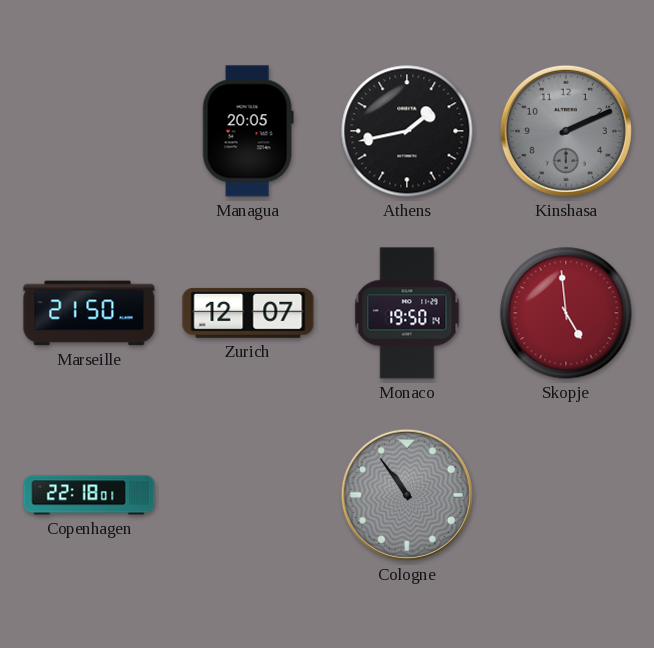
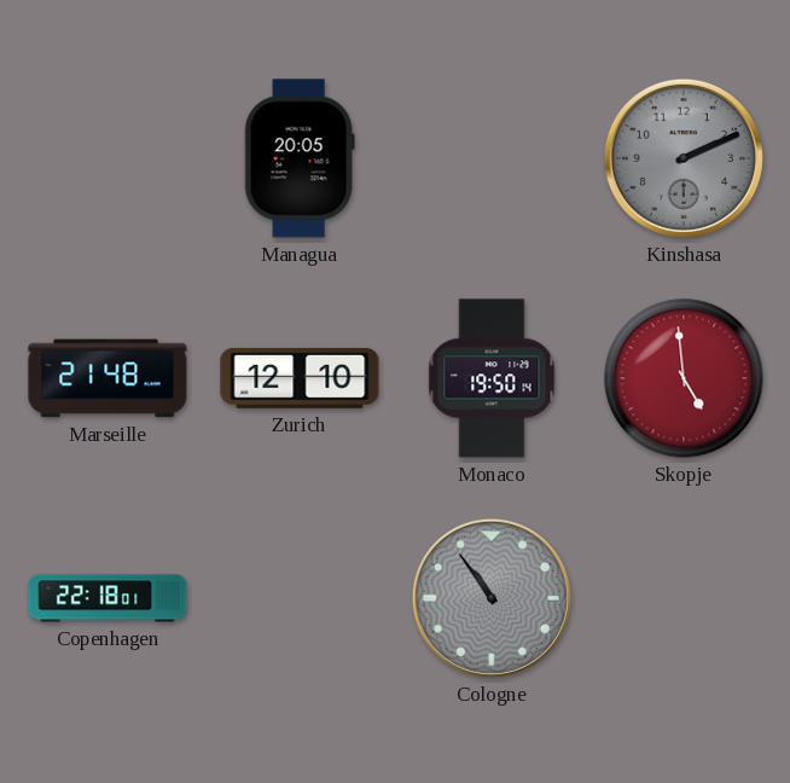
Athens: 1:43 -> none
Marseille: 21:50 -> 21:48
Zurich: 12:07 -> 12:10
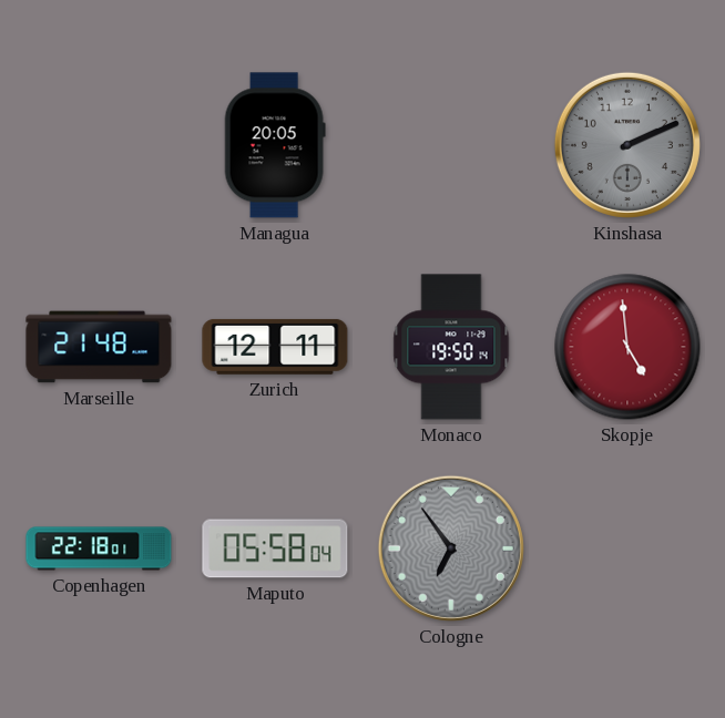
Zurich: 12:10 -> 12:11
Maputo: none -> 05:58
Cologne: 10:54 -> 6:54
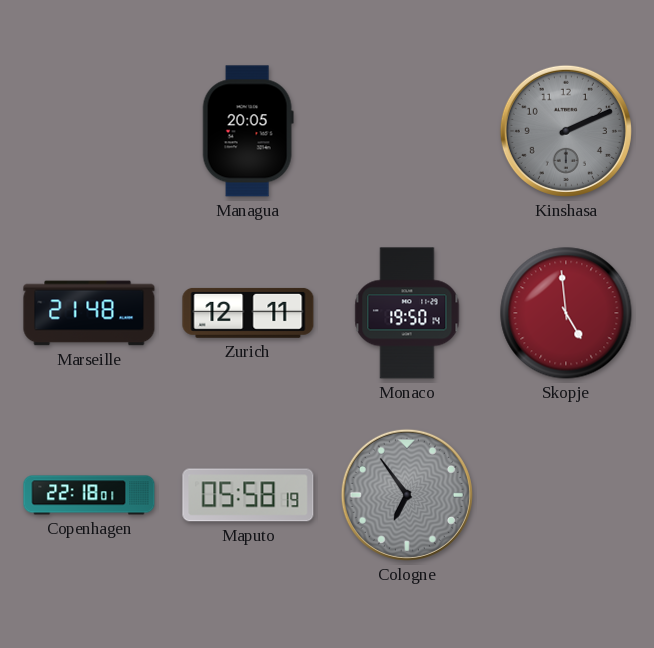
Maputo: 05:58:04 -> 05:58:19
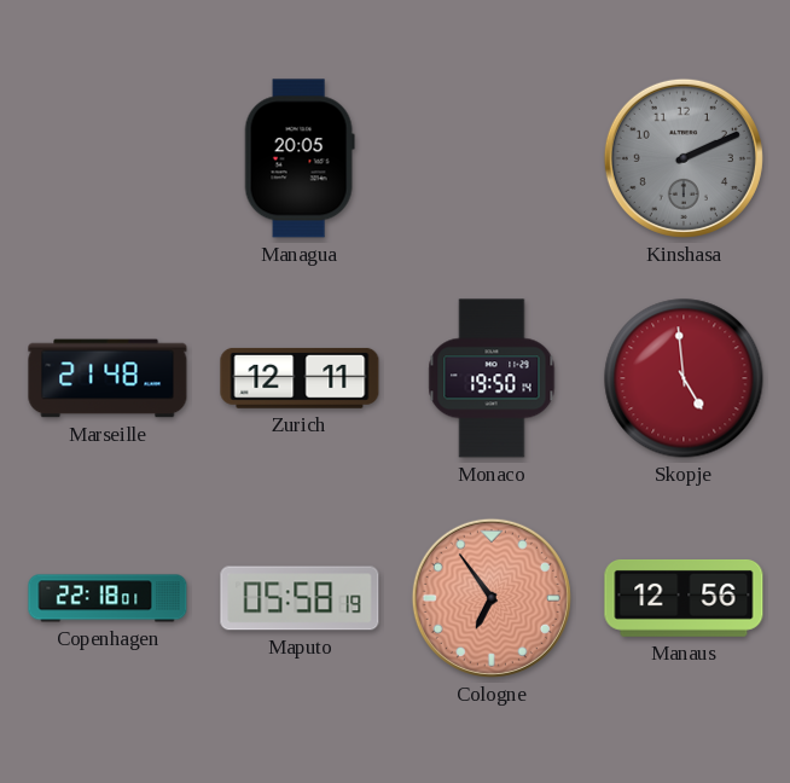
Cologne dial: grey -> salmon
Manaus: none -> 12:56
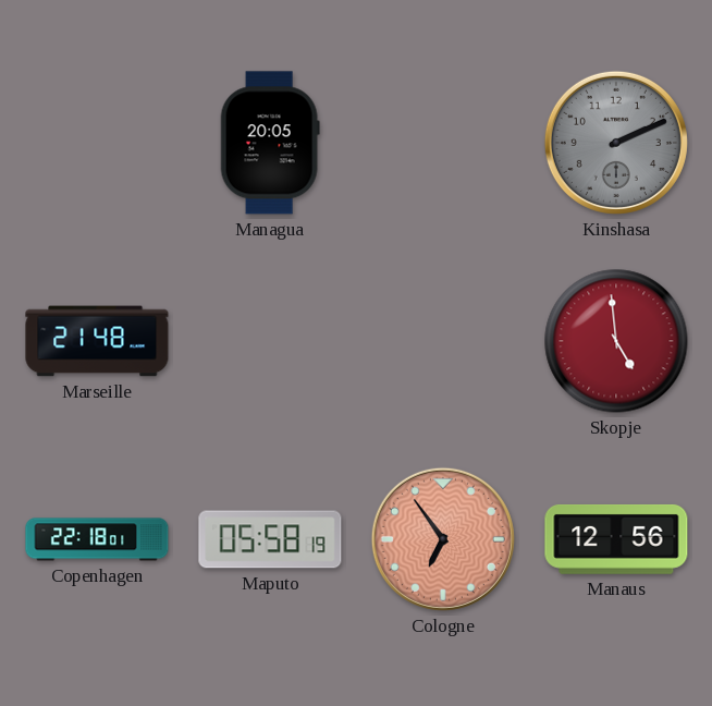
Zurich: 12:11 -> none
Monaco: 19:50 -> none
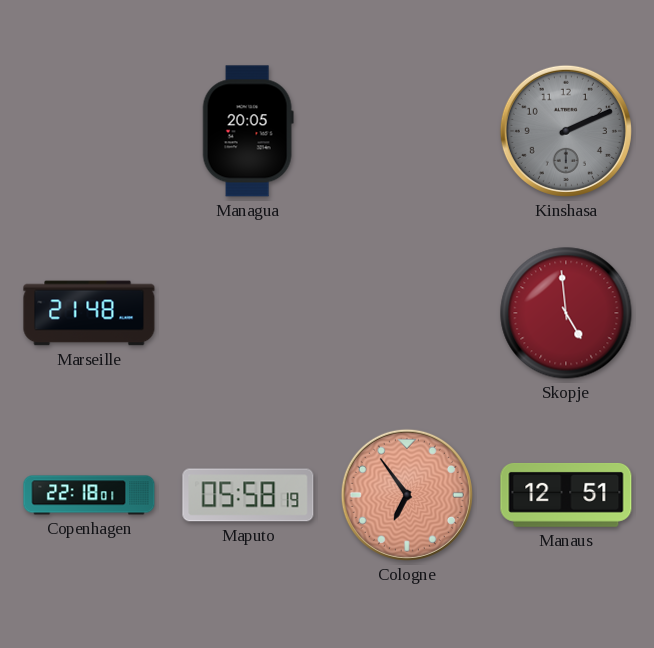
Manaus: 12:56 -> 12:51
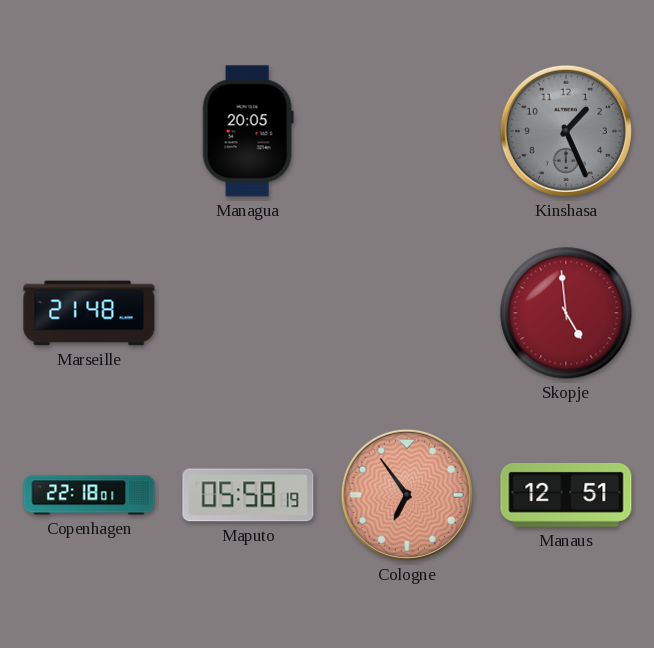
Kinshasa: 2:11 -> 1:26
